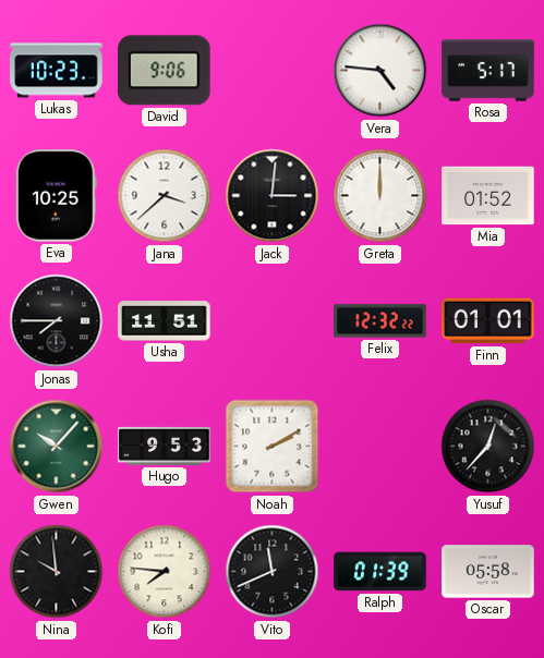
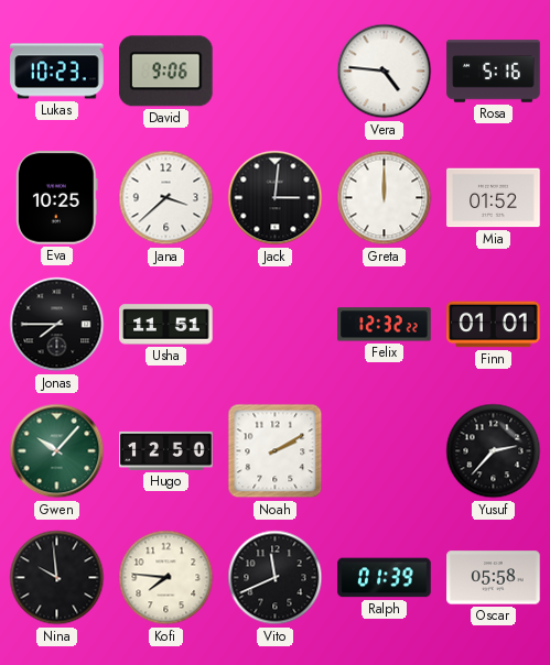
Rosa: 5:17 -> 5:16
Hugo: 9:53 -> 12:50
Yusuf: 12:37 -> 2:37
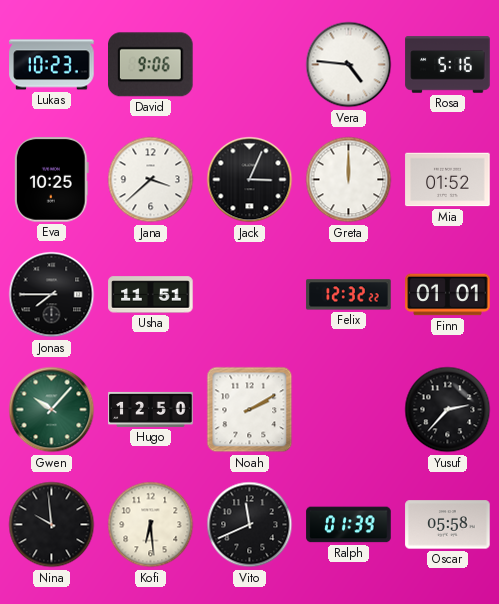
Jack: 3:01 -> 3:04
Kofi: 7:46 -> 6:29
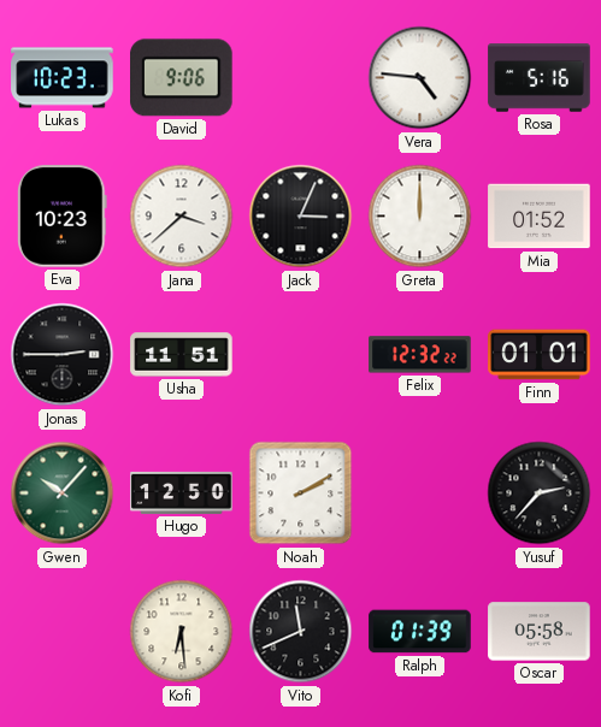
Eva: 10:25 -> 10:23
Jonas: 7:45 -> 2:45
Nina: 9:59 -> none
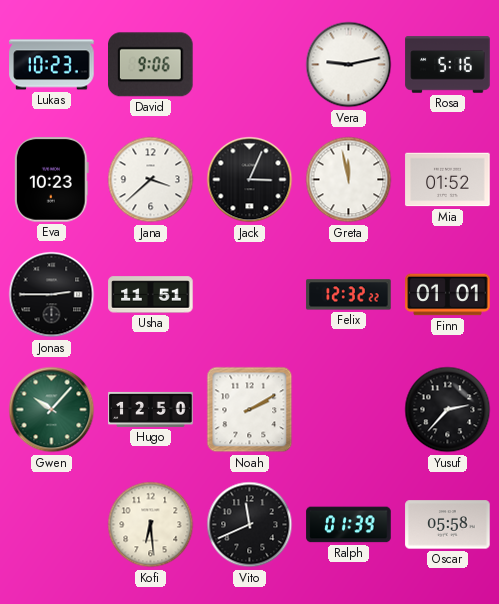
Vera: 4:46 -> 9:13
Greta: 12:00 -> 11:58
